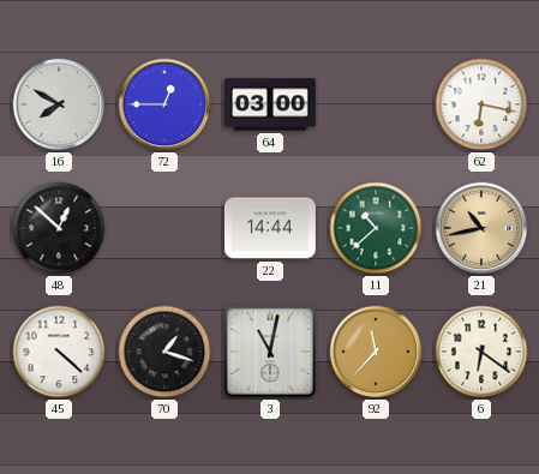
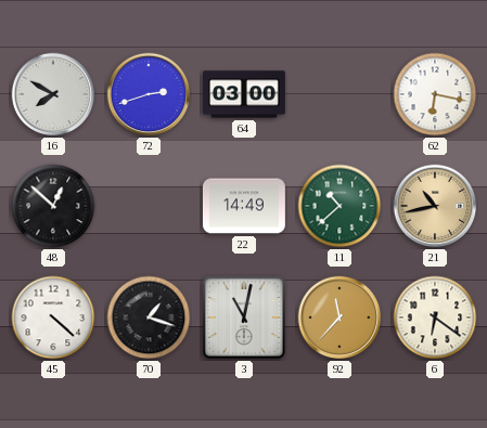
72: 12:45 -> 2:42
22: 14:44 -> 14:49
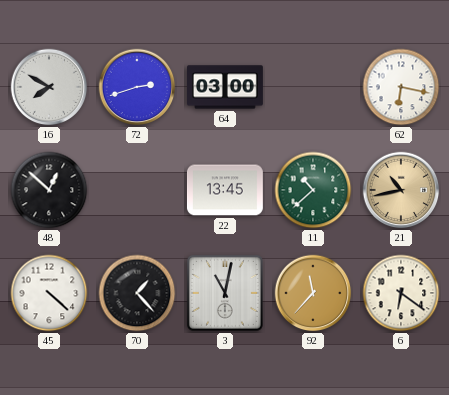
22: 14:49 -> 13:45
70: 1:18 -> 1:23
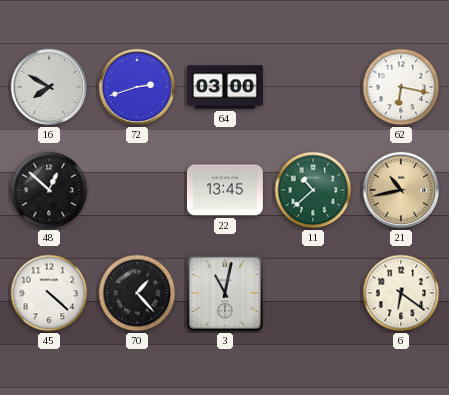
92: 11:37 -> none
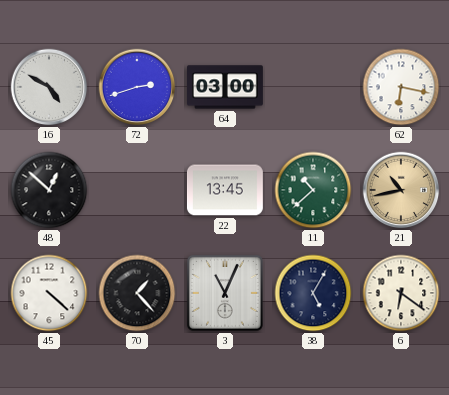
16: 7:50 -> 4:50
3: 11:02 -> 11:04
38: none -> 5:05
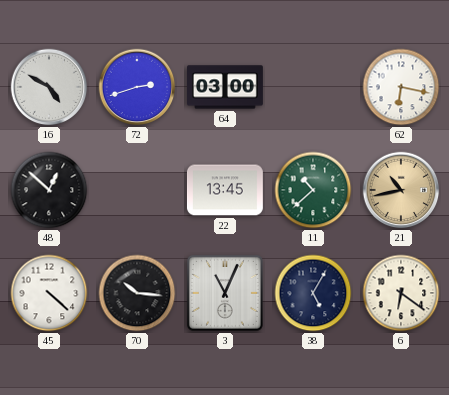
70: 1:23 -> 10:16
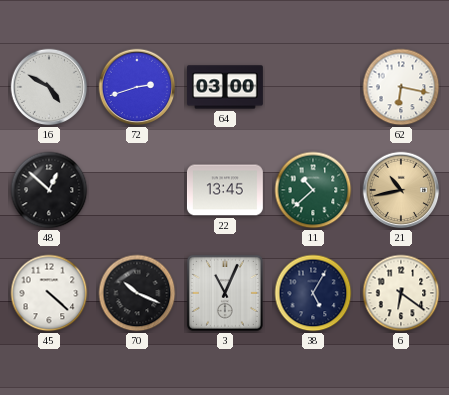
70: 10:16 -> 10:19
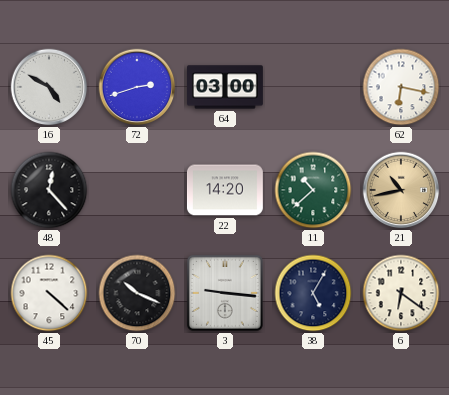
48: 12:52 -> 12:23
22: 13:45 -> 14:20
3: 11:04 -> 9:16
